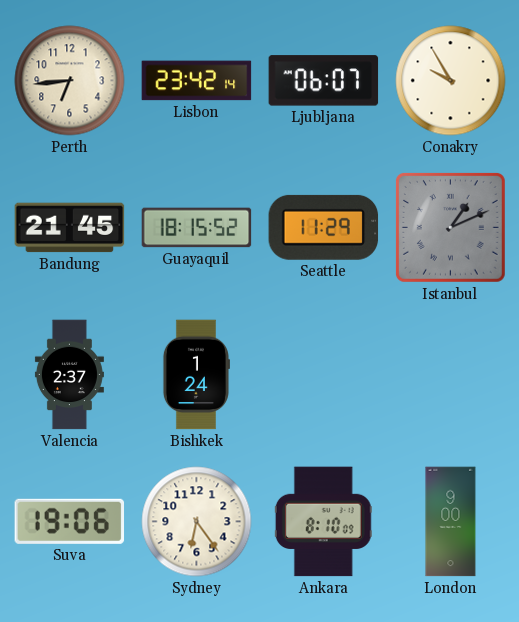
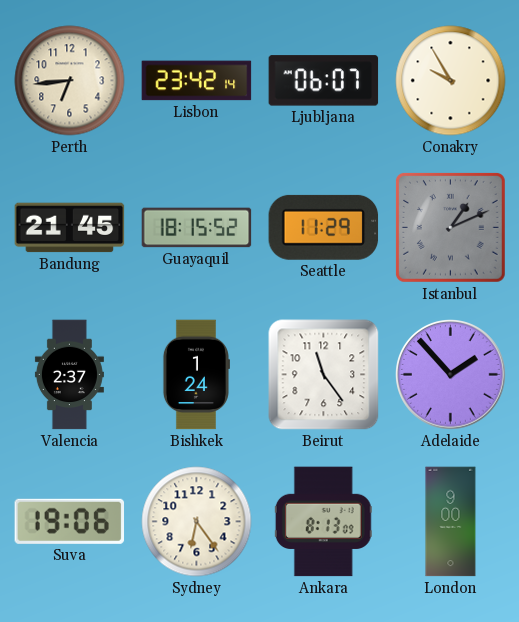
Beirut: none -> 11:24
Adelaide: none -> 1:53
Ankara: 8:10 -> 8:13
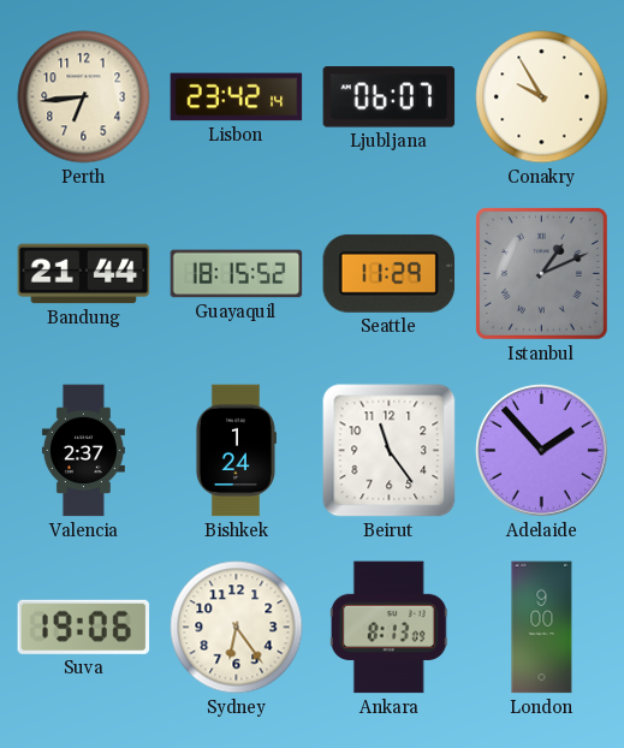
Bandung: 21:45 -> 21:44
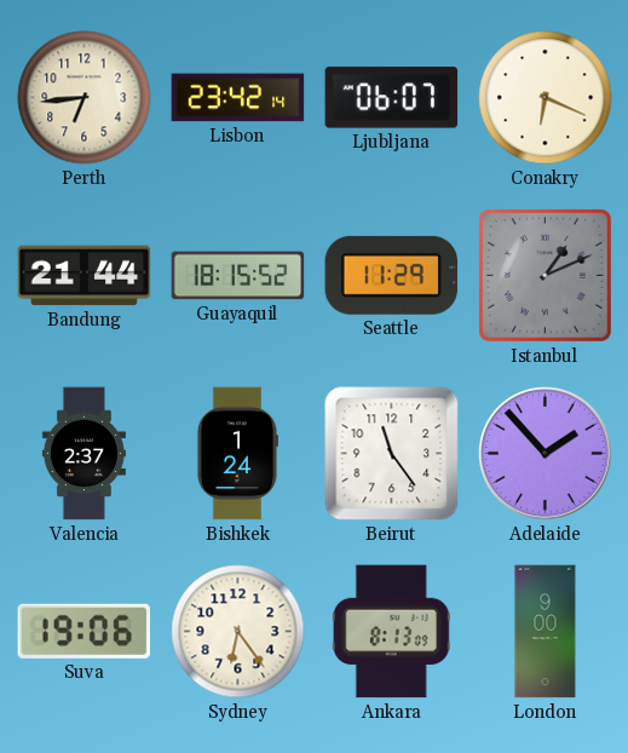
Conakry: 9:55 -> 6:19
